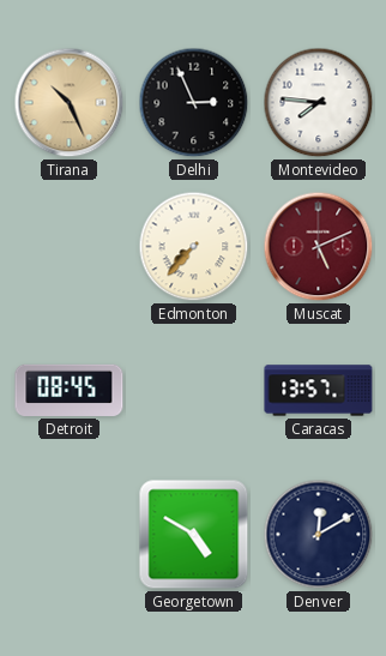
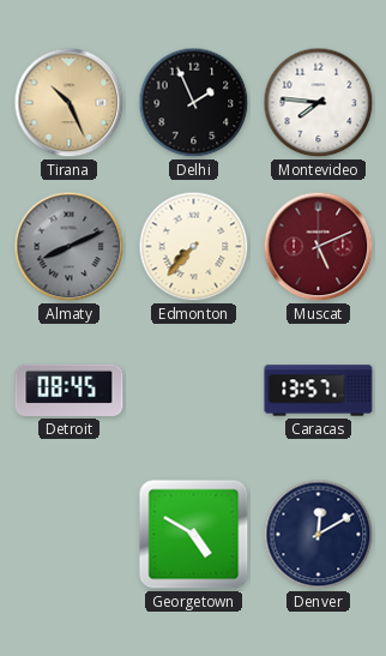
Delhi: 2:56 -> 1:56
Almaty: none -> 8:11
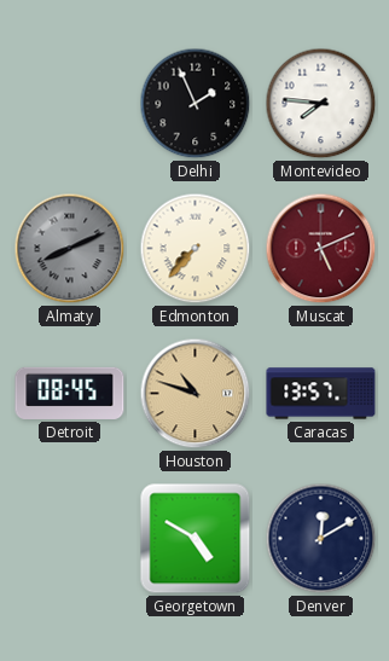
Tirana: 10:26 -> none
Houston: none -> 10:48
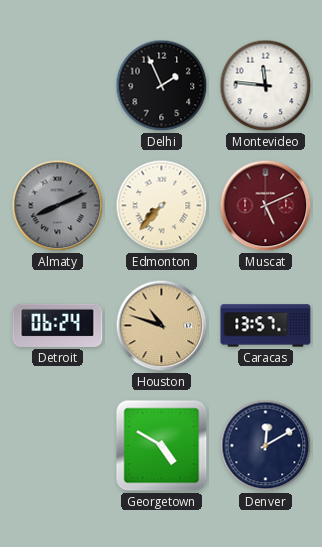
Montevideo: 7:46 -> 11:46
Detroit: 08:45 -> 06:24
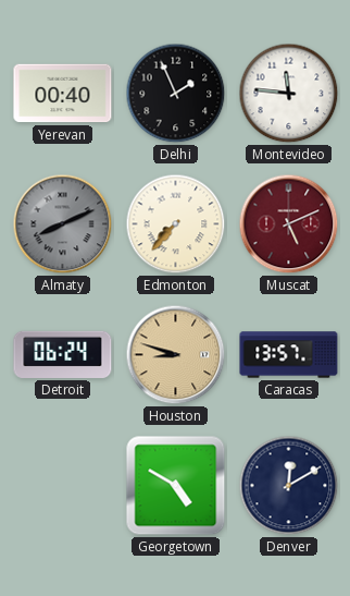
Yerevan: none -> 00:40
Houston: 10:48 -> 8:48
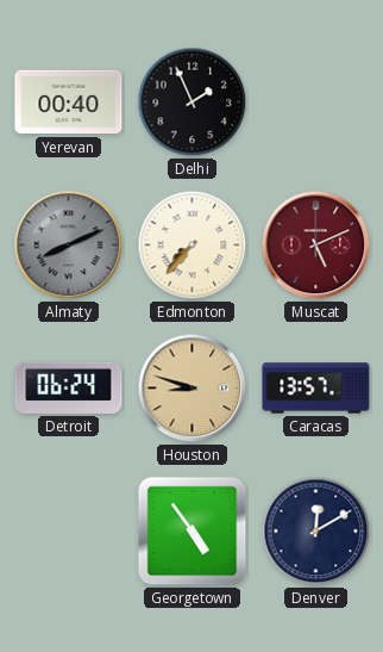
Montevideo: 11:46 -> none
Georgetown: 4:50 -> 4:54
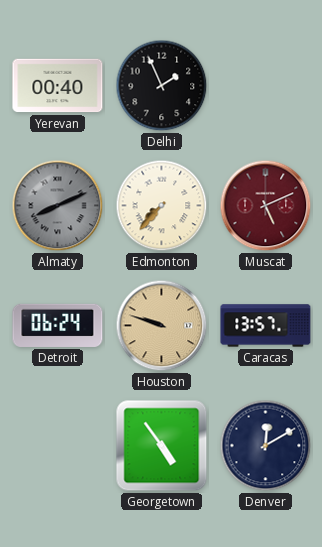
Houston: 8:48 -> 9:48
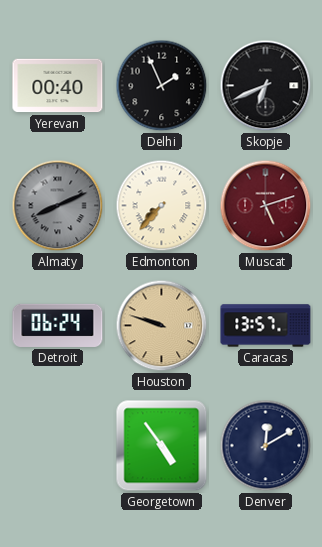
Skopje: none -> 6:41
Muscat: 5:11 -> 5:12
